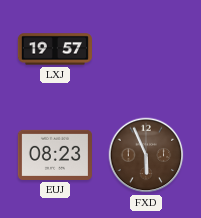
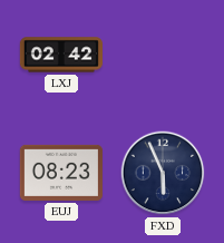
LXJ: 19:57 -> 02:42
FXD dial: brown -> navy
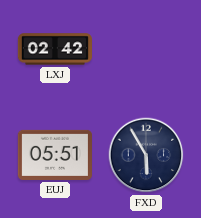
EUJ: 08:23 -> 05:51
FXD: 5:56 -> 5:55
